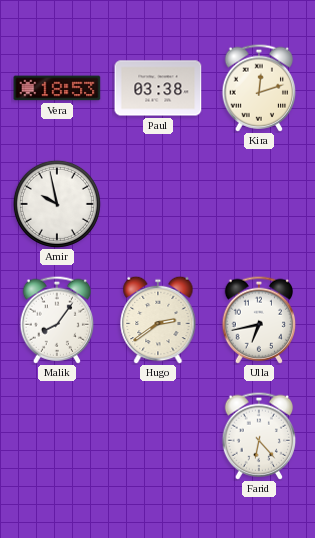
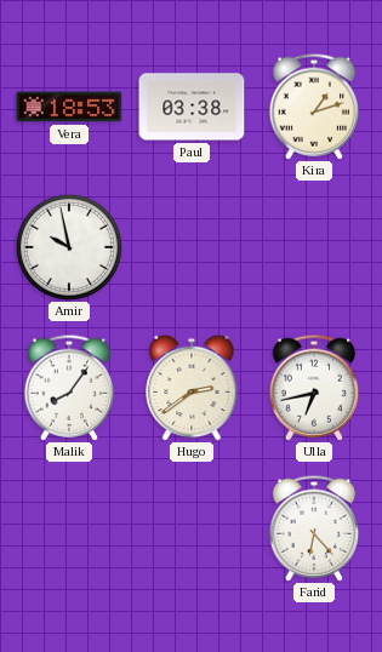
Kira: 12:12 -> 1:12
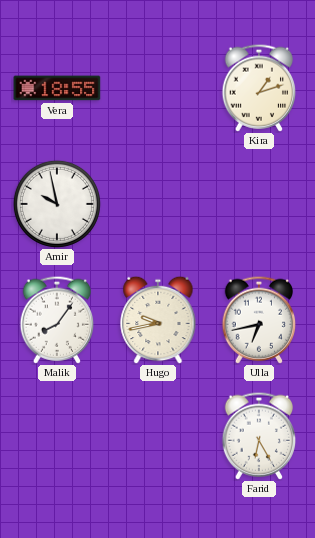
Vera: 18:53 -> 18:55
Paul: 03:38 -> none
Hugo: 2:39 -> 9:43
Farid: 6:23 -> 6:25
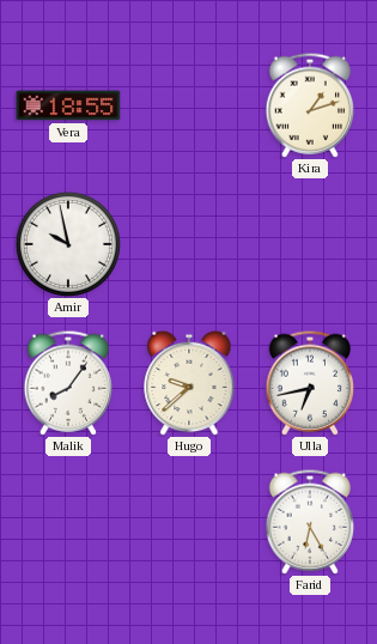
Hugo: 9:43 -> 9:38
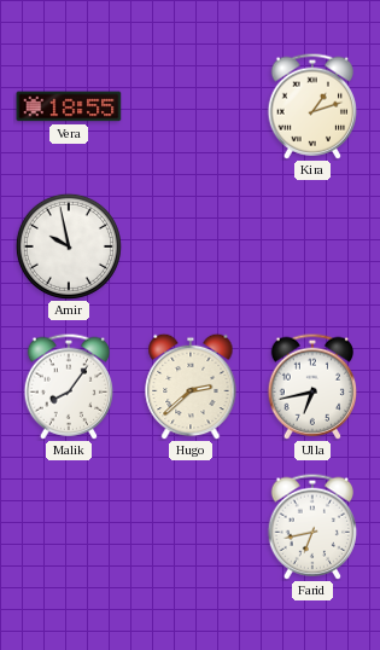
Hugo: 9:38 -> 2:38
Farid: 6:25 -> 6:43
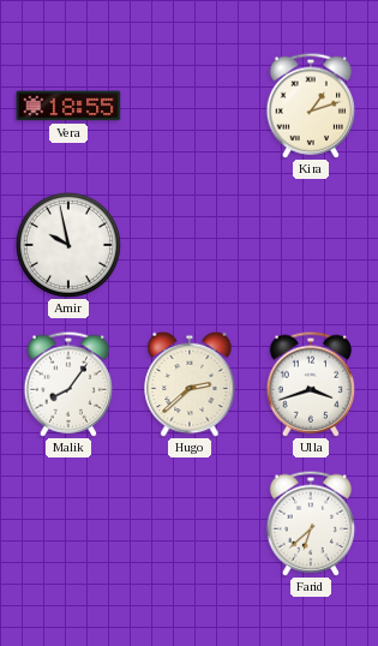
Ulla: 6:43 -> 3:42
Farid: 6:43 -> 6:38
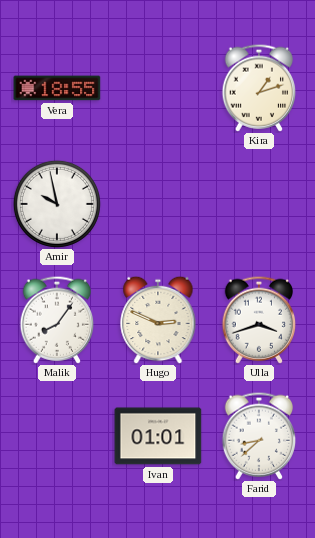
Hugo: 2:38 -> 2:49
Ivan: none -> 01:01
Farid: 6:38 -> 8:38
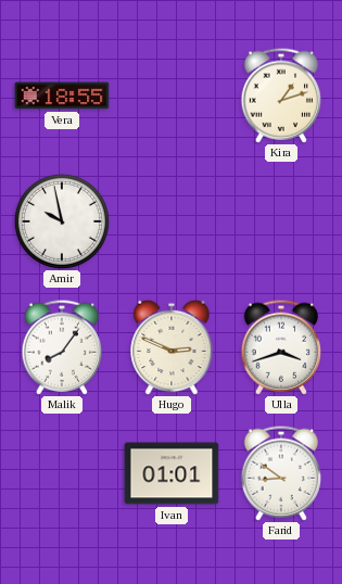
Farid: 8:38 -> 8:51
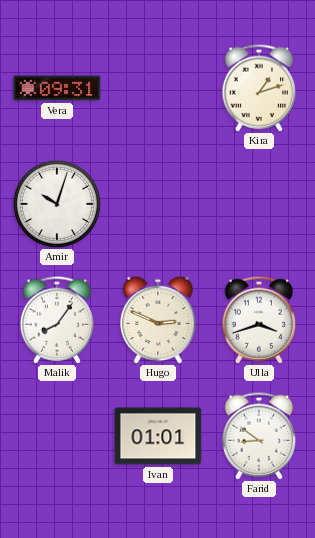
Vera: 18:55 -> 09:31
Amir: 9:58 -> 10:03
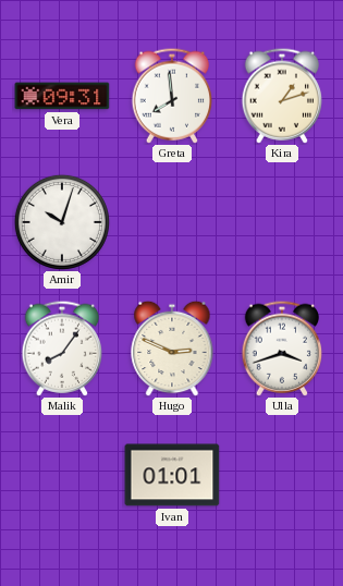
Greta: none -> 7:59
Farid: 8:51 -> none
